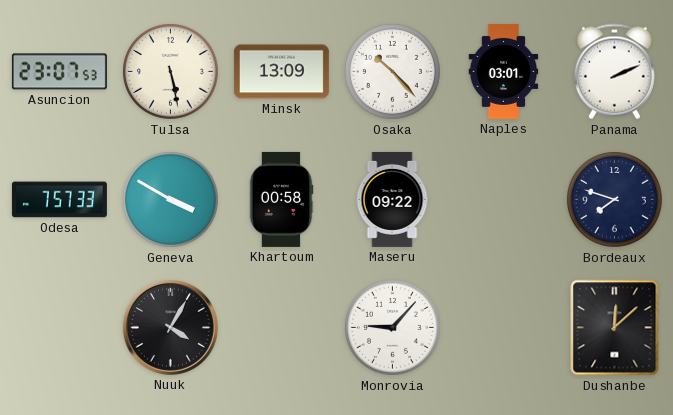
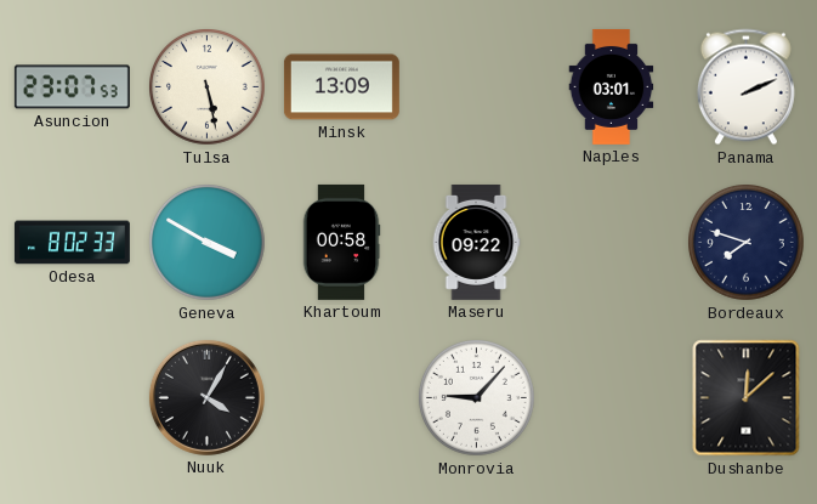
Osaka: 10:23 -> none
Odesa: 7:57 -> 8:02
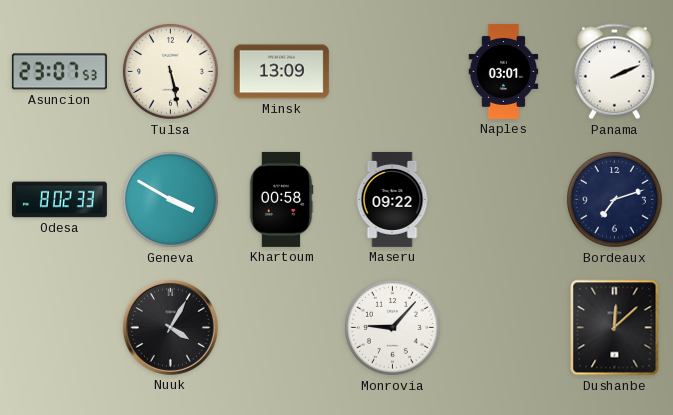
Bordeaux: 7:48 -> 7:12
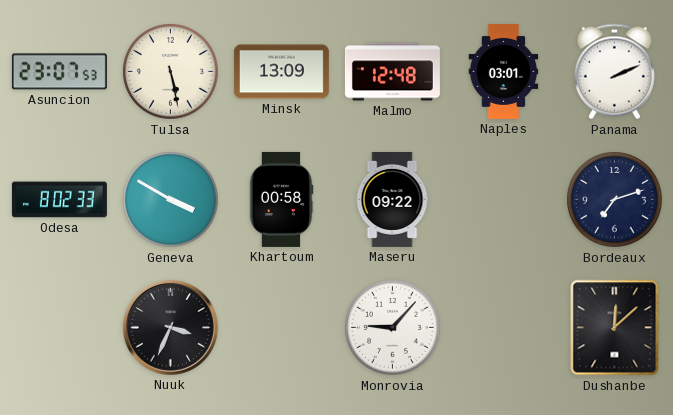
Malmo: none -> 12:48
Nuuk: 4:05 -> 3:34
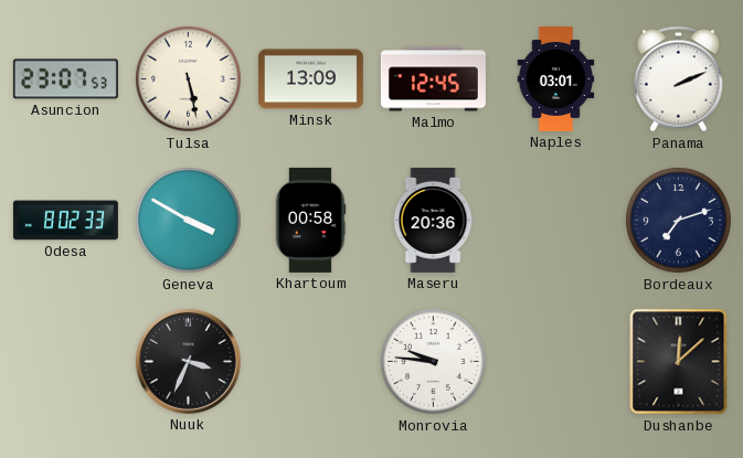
Malmo: 12:48 -> 12:45
Maseru: 09:22 -> 20:36
Monrovia: 9:07 -> 9:46
